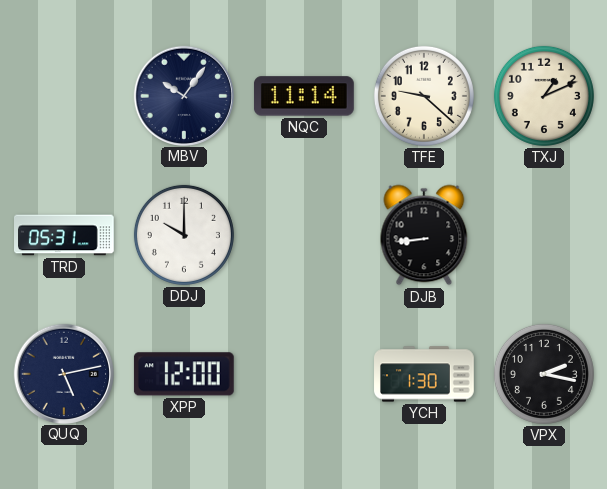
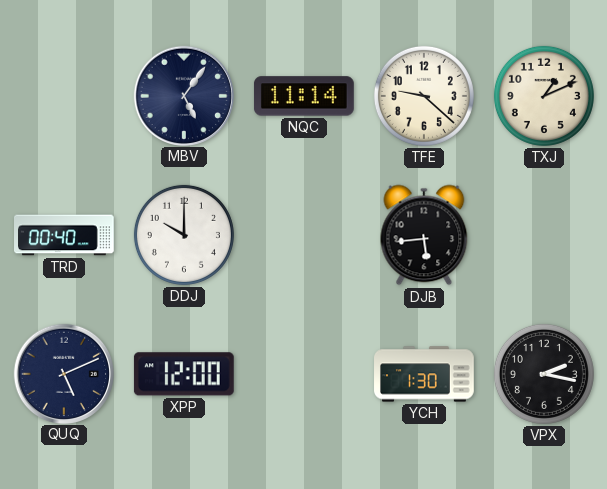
MBV: 10:06 -> 5:06
TRD: 05:31 -> 00:40
DJB: 8:44 -> 5:44
QUQ: 5:13 -> 5:11
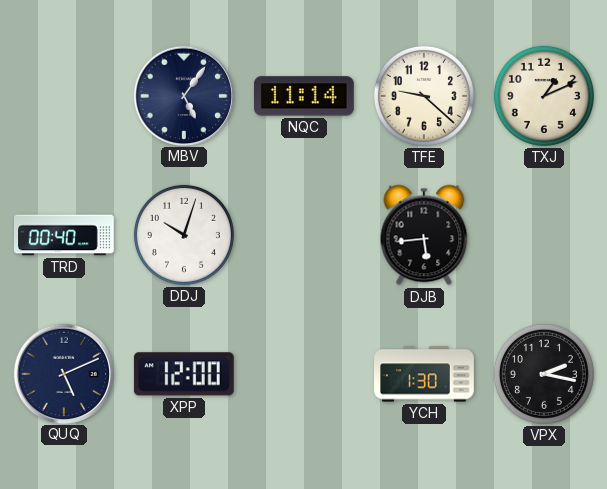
DDJ: 10:00 -> 10:03
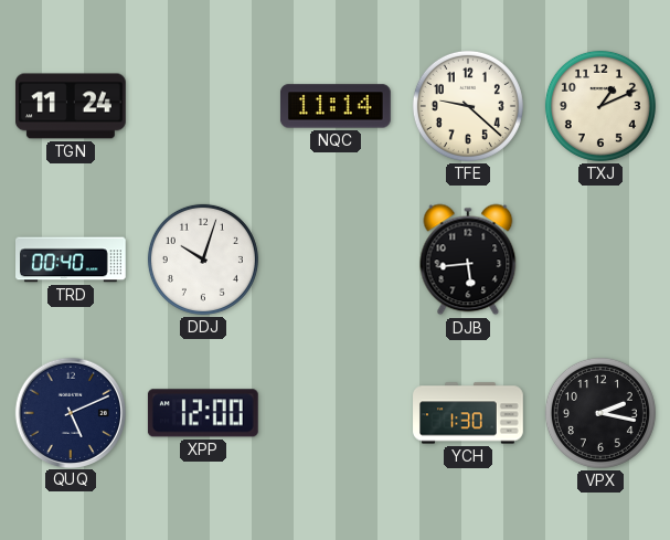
TGN: none -> 11:24
MBV: 5:06 -> none
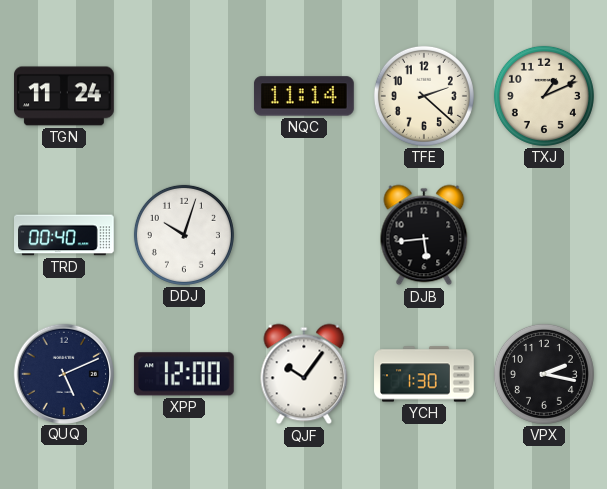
TFE: 9:22 -> 2:22
QJF: none -> 10:06
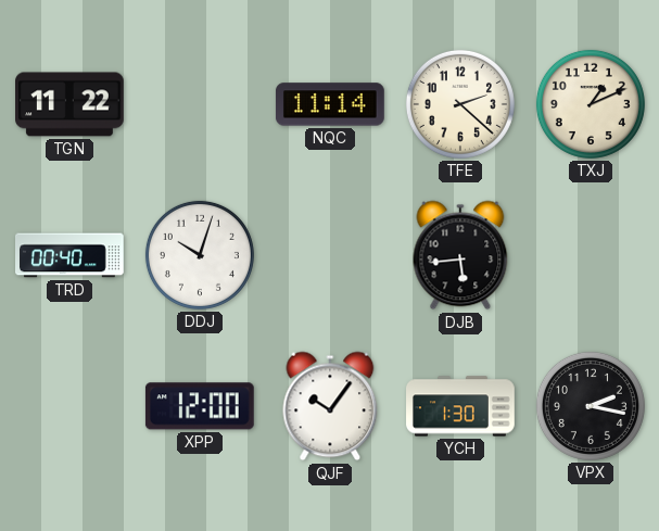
TGN: 11:24 -> 11:22
QUQ: 5:11 -> none
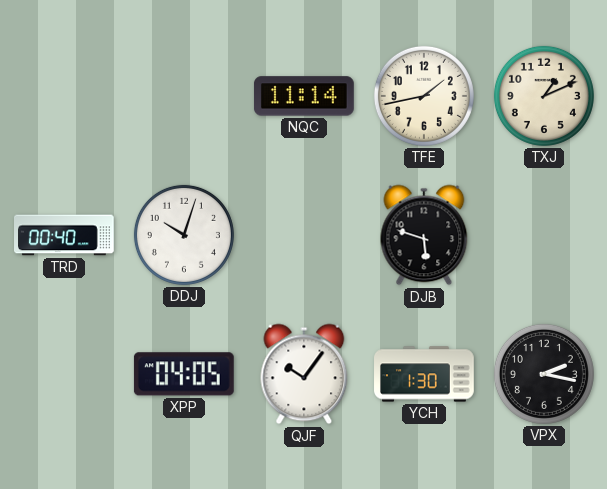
TGN: 11:22 -> none
TFE: 2:22 -> 1:43
DJB: 5:44 -> 5:48
XPP: 12:00 -> 04:05
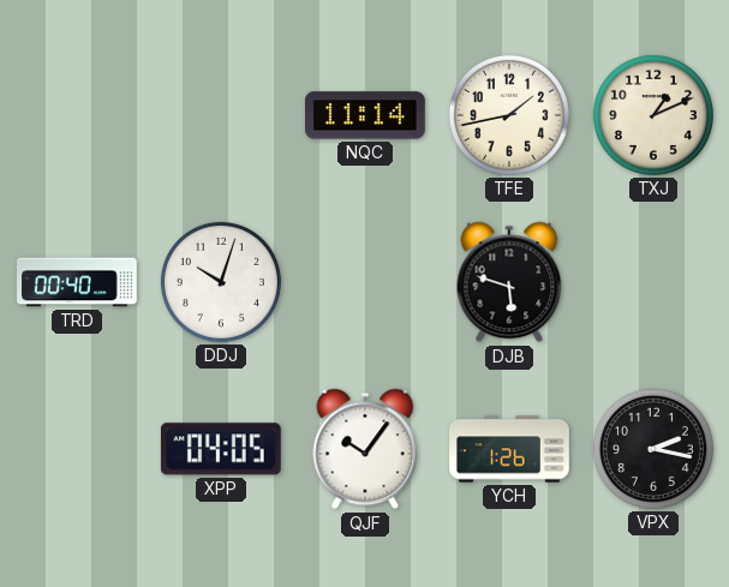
YCH: 1:30 -> 1:26
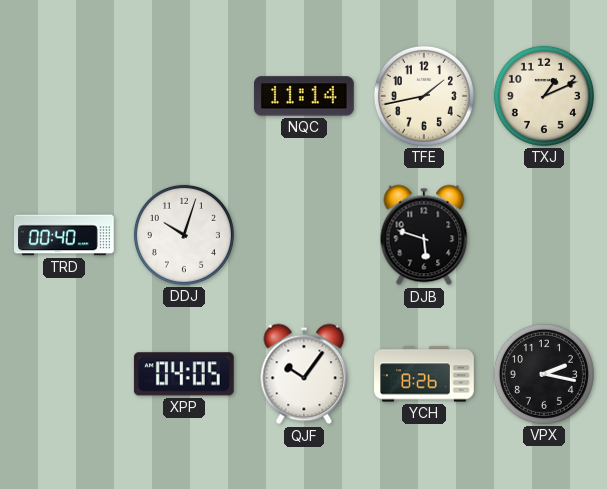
YCH: 1:26 -> 8:26
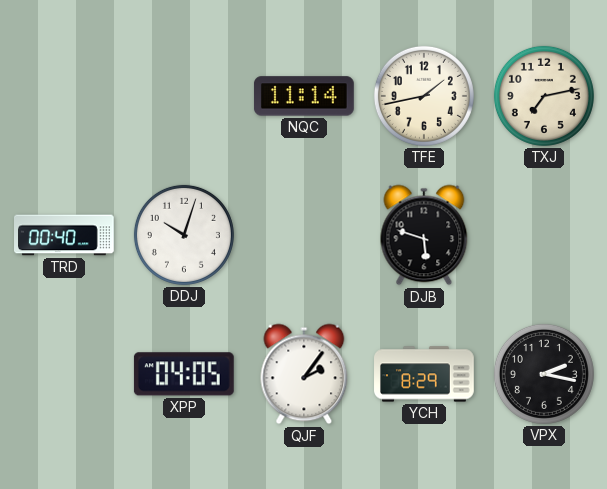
TXJ: 1:11 -> 7:13
QJF: 10:06 -> 2:06
YCH: 8:26 -> 8:29
